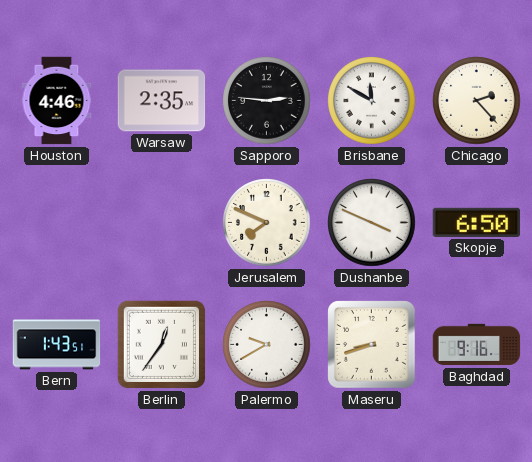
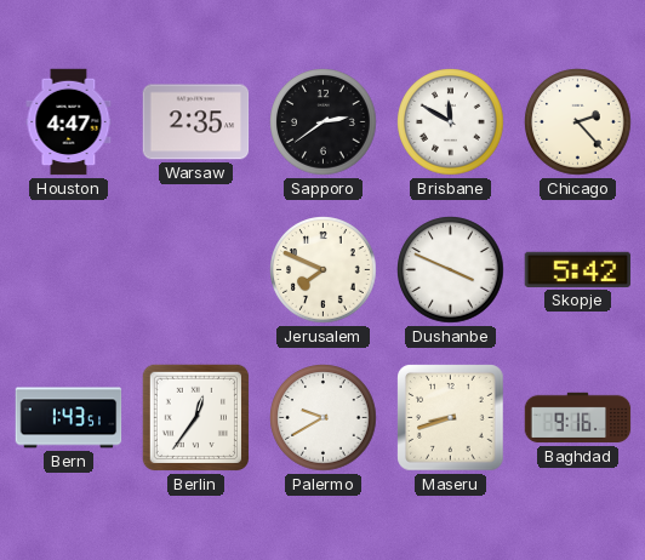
Houston: 4:46 -> 4:47
Sapporo: 2:46 -> 2:39
Skopje: 6:50 -> 5:42
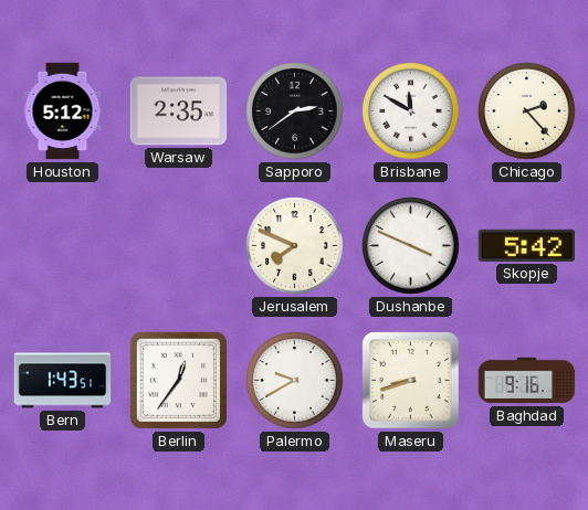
Houston: 4:47 -> 5:12
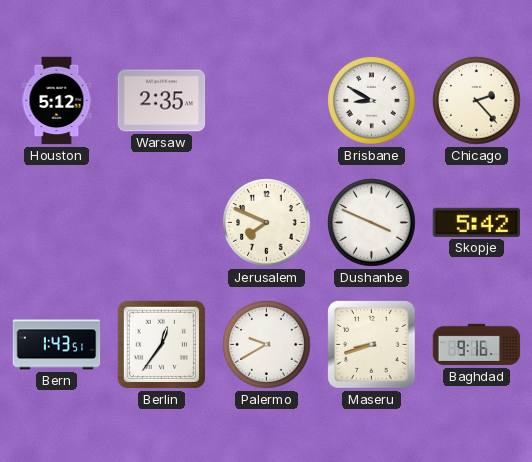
Sapporo: 2:39 -> none
Brisbane: 11:50 -> 8:50
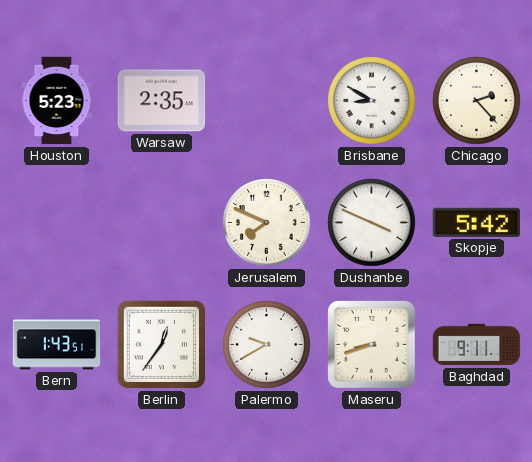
Houston: 5:12 -> 5:23
Baghdad: 9:16 -> 9:11
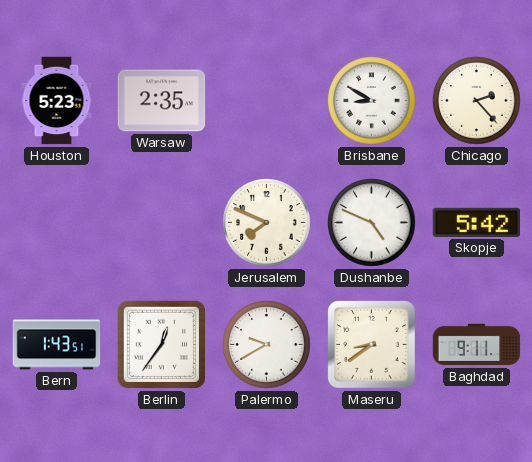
Dushanbe: 3:49 -> 4:49
Maseru: 8:42 -> 8:39
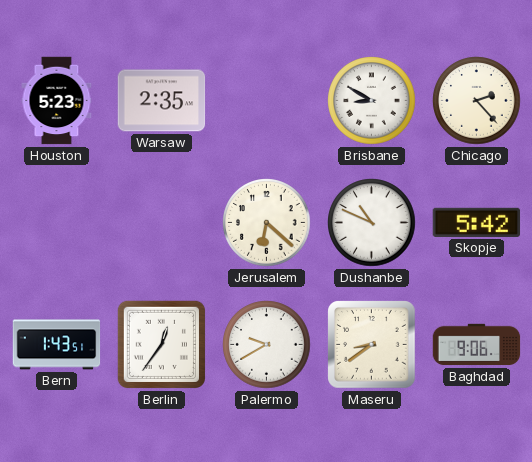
Jerusalem: 7:49 -> 6:22
Dushanbe: 4:49 -> 10:49
Baghdad: 9:11 -> 9:06
